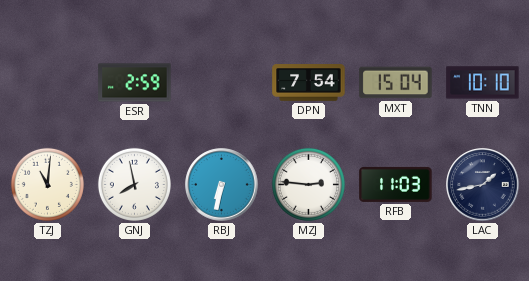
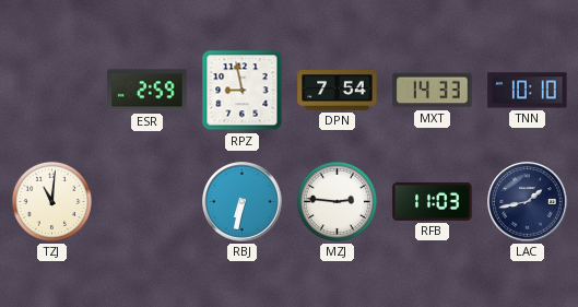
RPZ: none -> 8:58
MXT: 15:04 -> 14:33
GNJ: 7:58 -> none
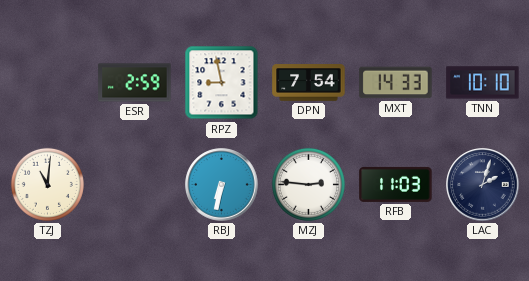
LAC: 1:43 -> 2:03
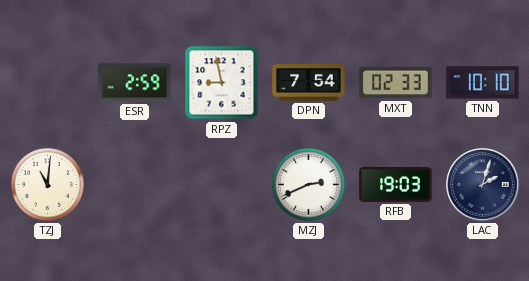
MXT: 14:33 -> 02:33
RBJ: 6:32 -> none
MZJ: 2:46 -> 2:41
RFB: 11:03 -> 19:03
